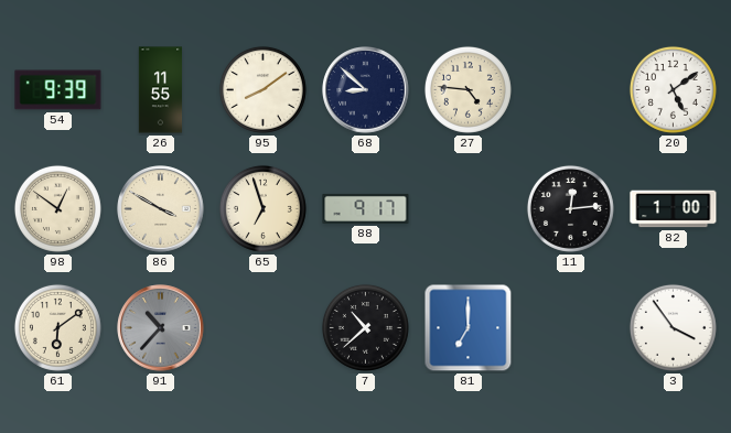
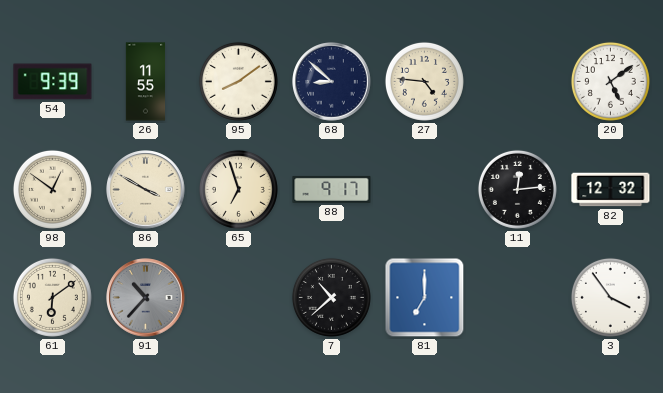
82: 1:00 -> 12:32
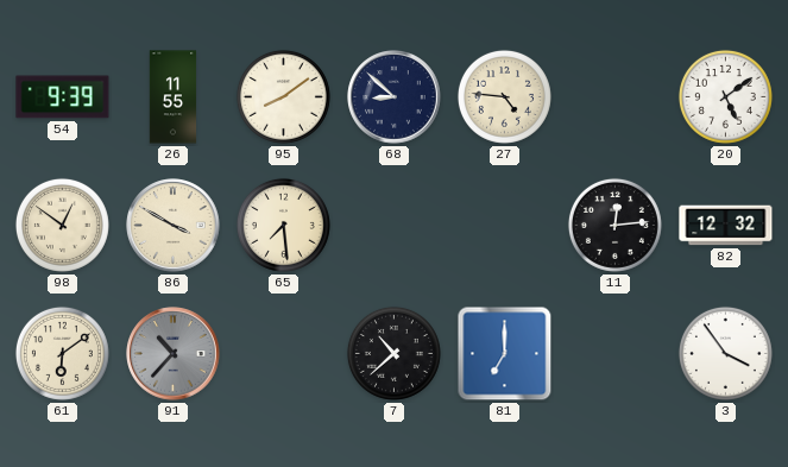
65: 6:57 -> 7:29
88: 9:17 -> none
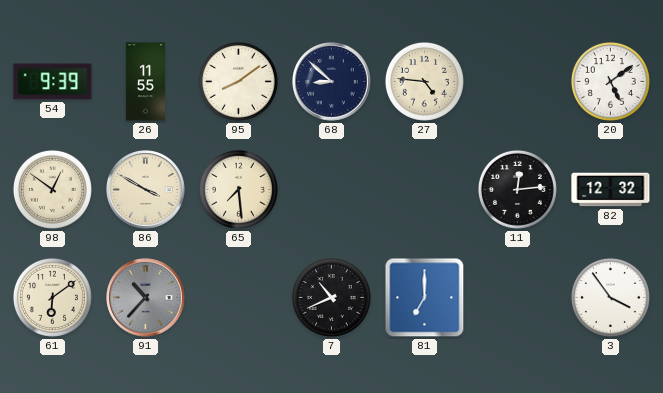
7: 10:38 -> 10:41
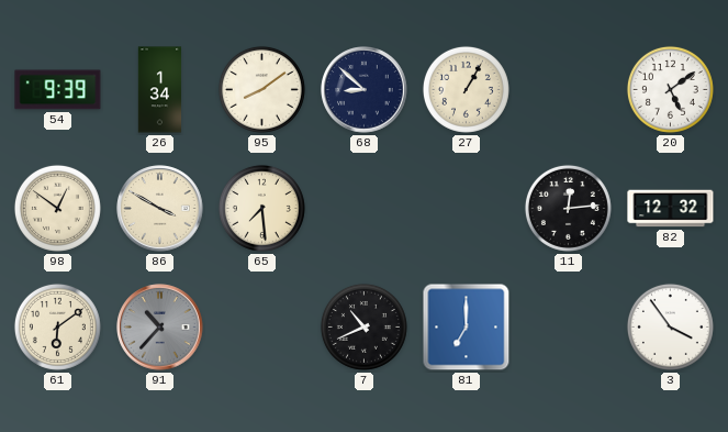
26: 11:55 -> 1:34
27: 4:46 -> 1:05
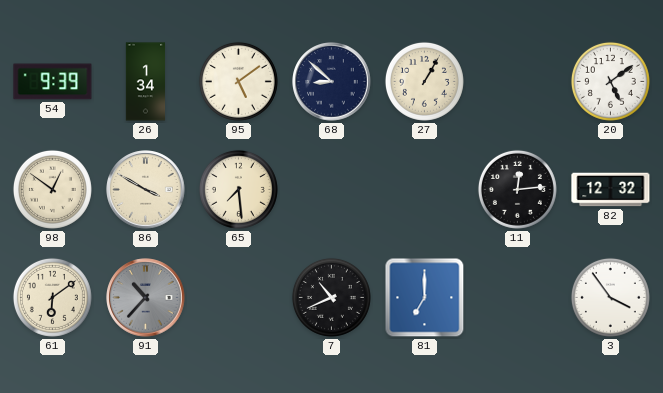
95: 8:09 -> 5:09
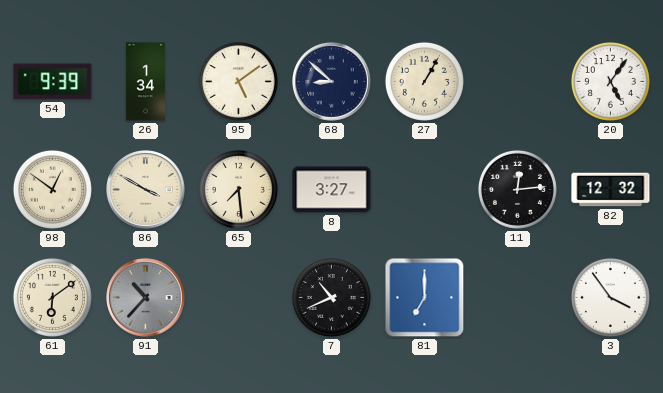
20: 5:09 -> 5:06
8: none -> 3:27
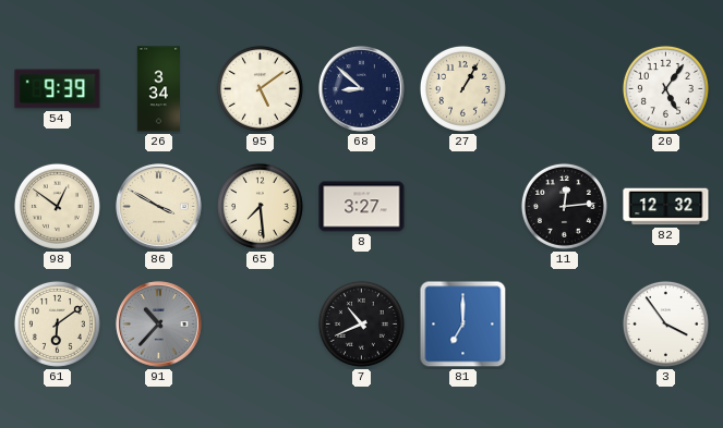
26: 1:34 -> 3:34
